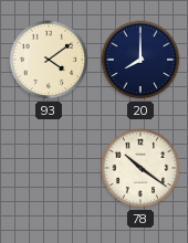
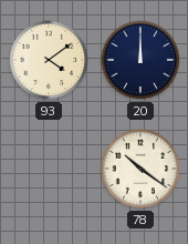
20: 8:00 -> 12:00
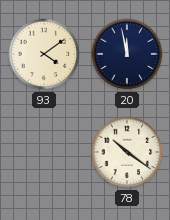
20: 12:00 -> 11:58
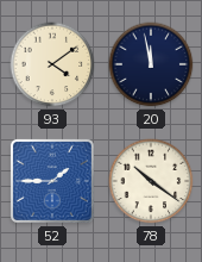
52: none -> 1:45
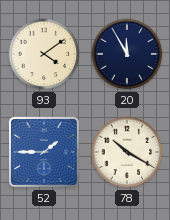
20: 11:58 -> 11:55
78: 10:21 -> 10:20
